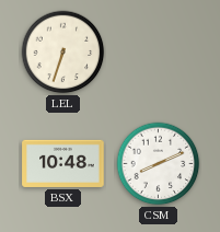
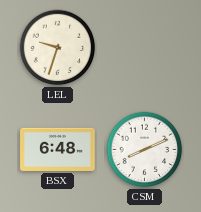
LEL: 6:33 -> 9:33
BSX: 10:48 -> 6:48
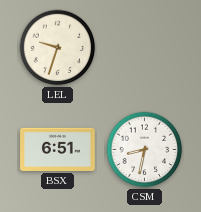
BSX: 6:48 -> 6:51
CSM: 8:11 -> 8:32
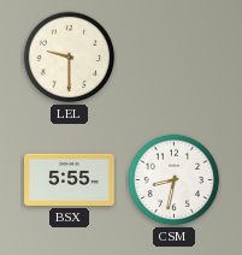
LEL: 9:33 -> 9:30
BSX: 6:51 -> 5:55
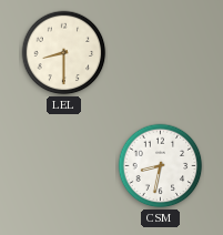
LEL: 9:30 -> 8:30
BSX: 5:55 -> none
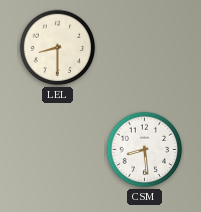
CSM: 8:32 -> 8:29
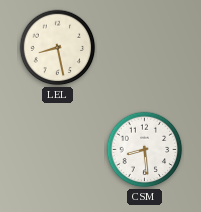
LEL: 8:30 -> 8:28
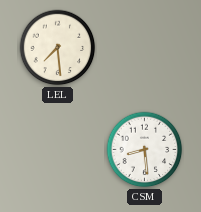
LEL: 8:28 -> 7:29
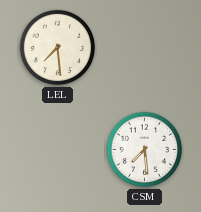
CSM: 8:29 -> 7:29
